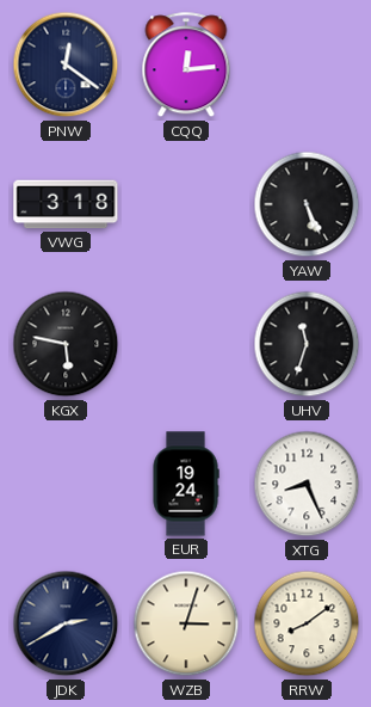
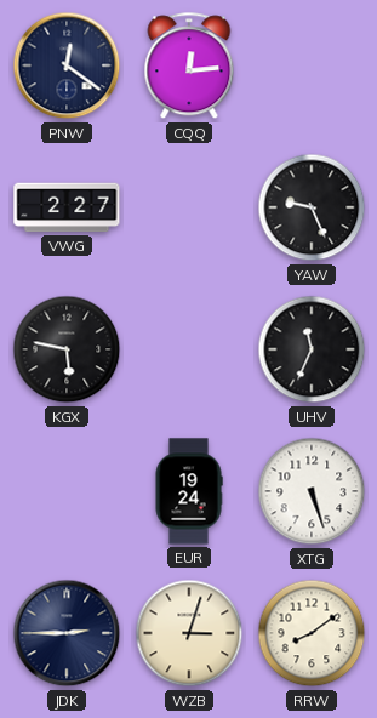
VWG: 3:18 -> 2:27
YAW: 5:26 -> 9:26
UHV: 11:33 -> 11:34
XTG: 8:26 -> 5:27
JDK: 2:40 -> 2:45
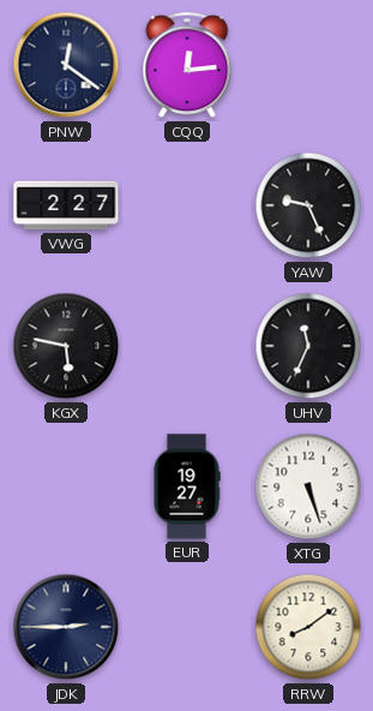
EUR: 19:24 -> 19:27
WZB: 3:03 -> none
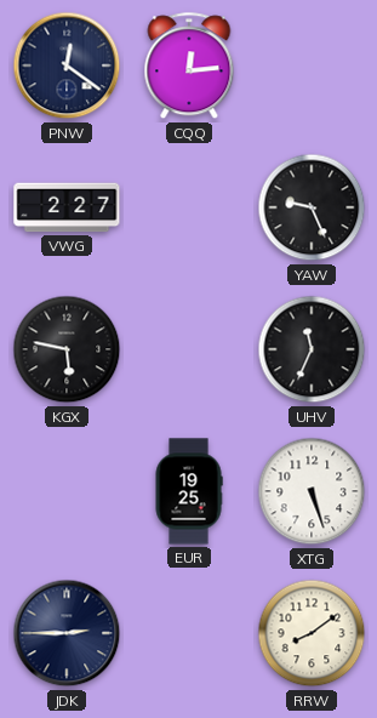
EUR: 19:27 -> 19:25
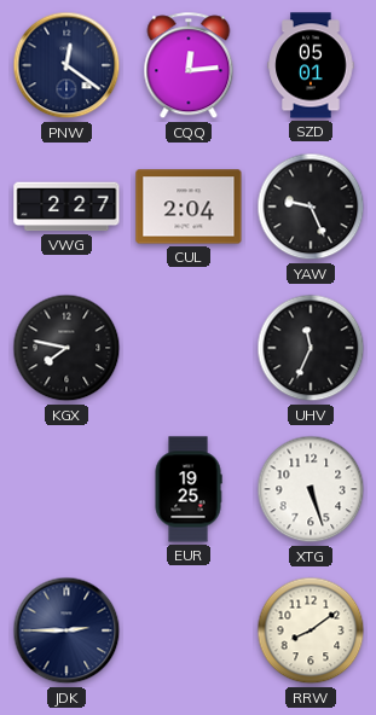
SZD: none -> 05:01
CUL: none -> 2:04
KGX: 5:47 -> 7:47
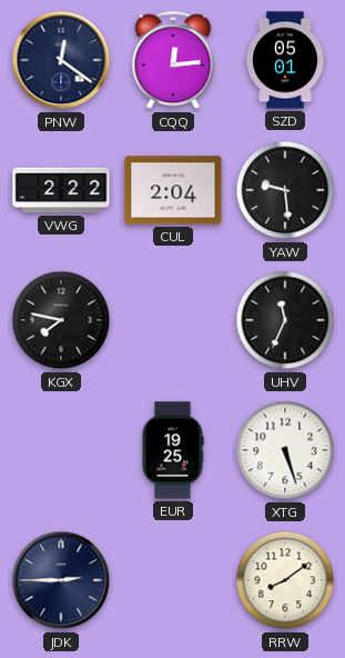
VWG: 2:27 -> 2:22
YAW: 9:26 -> 9:29
